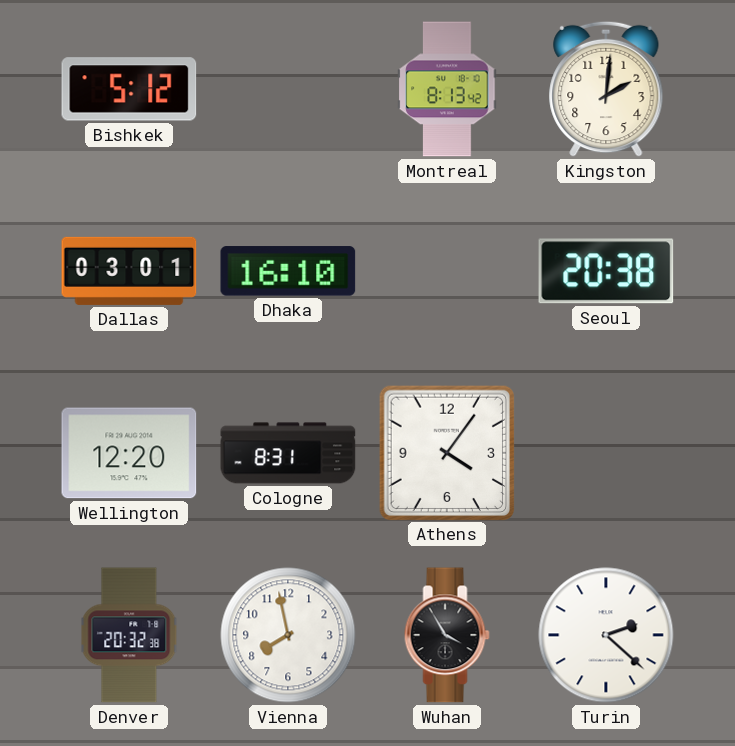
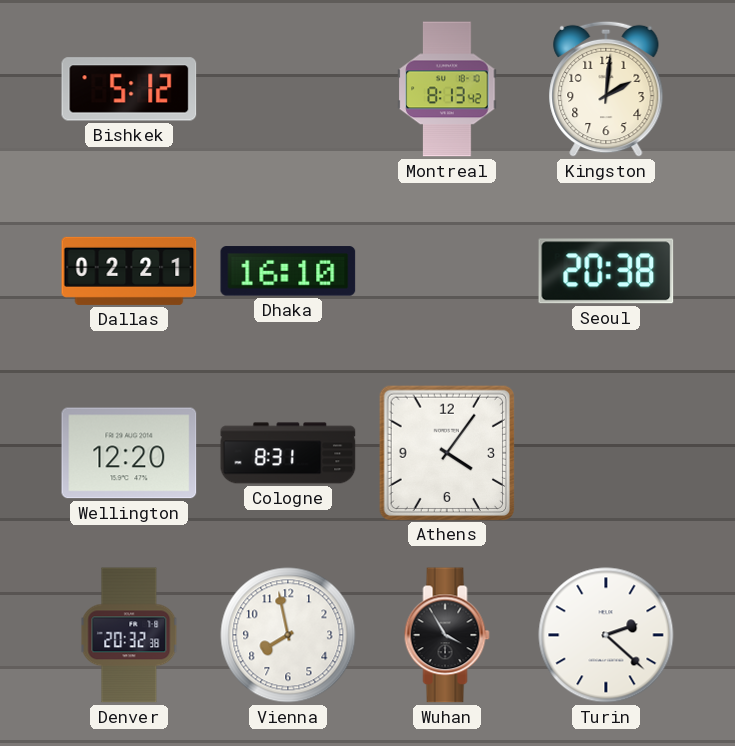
Dallas: 03:01 -> 02:21
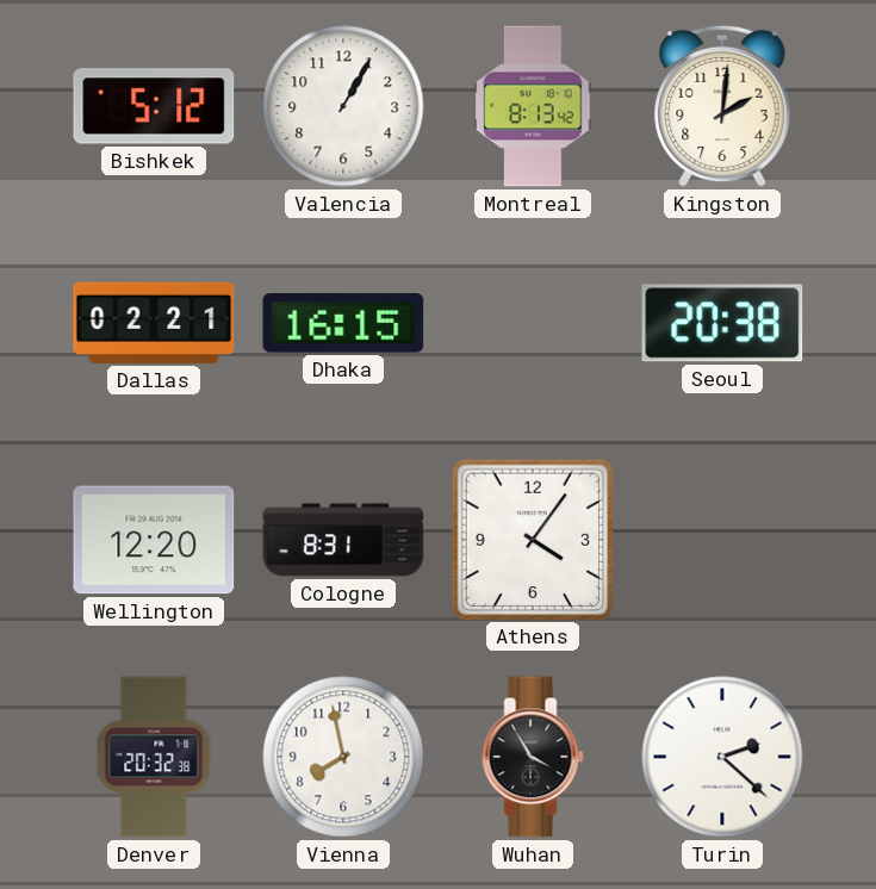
Valencia: none -> 1:05
Dhaka: 16:10 -> 16:15
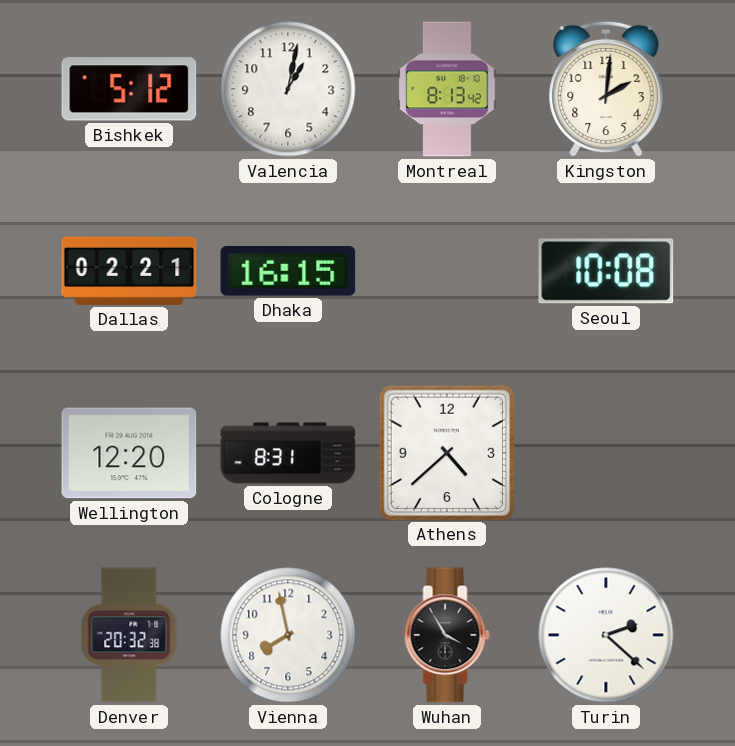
Valencia: 1:05 -> 1:02
Seoul: 20:38 -> 10:08
Athens: 4:06 -> 4:38
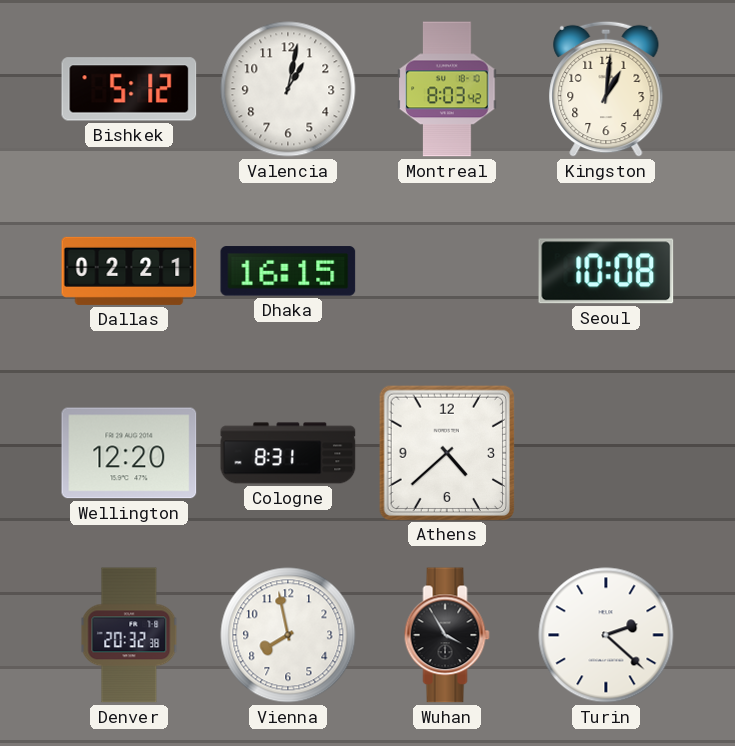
Montreal: 8:13 -> 8:03
Kingston: 2:01 -> 1:01
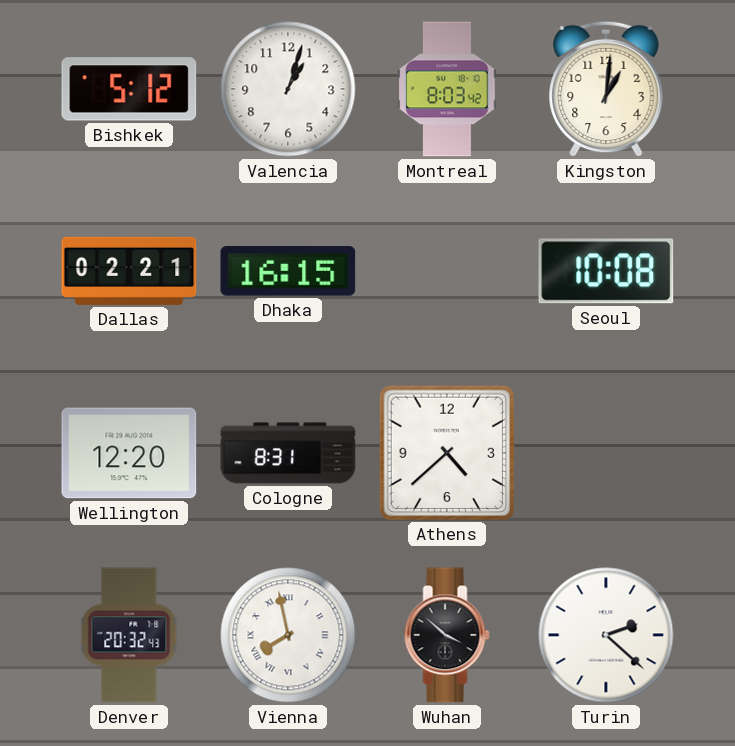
Valencia: 1:02 -> 1:03
Denver: 20:32:38 -> 20:32:43
Vienna numerals: Arabic -> Roman
Wuhan: 3:55 -> 3:52
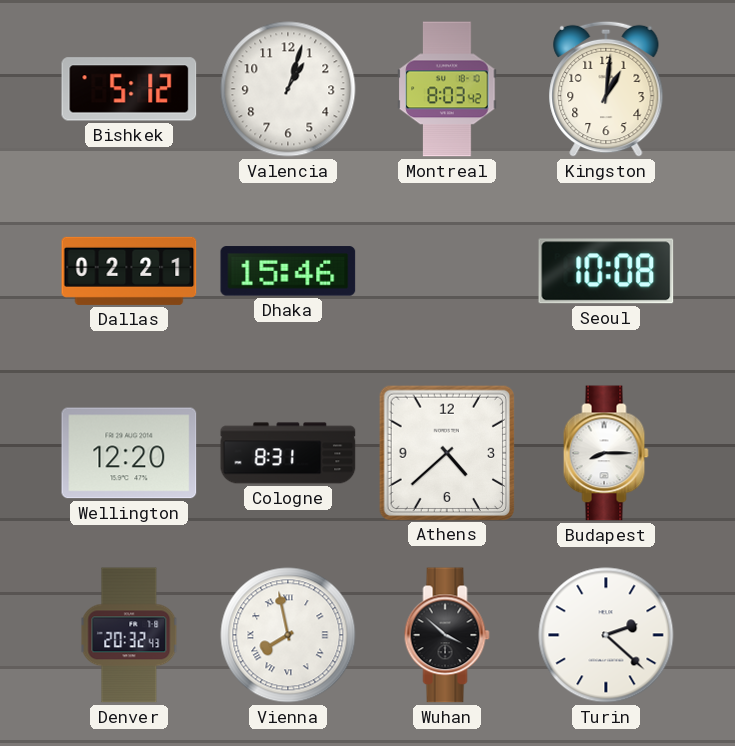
Dhaka: 16:15 -> 15:46
Budapest: none -> 8:15
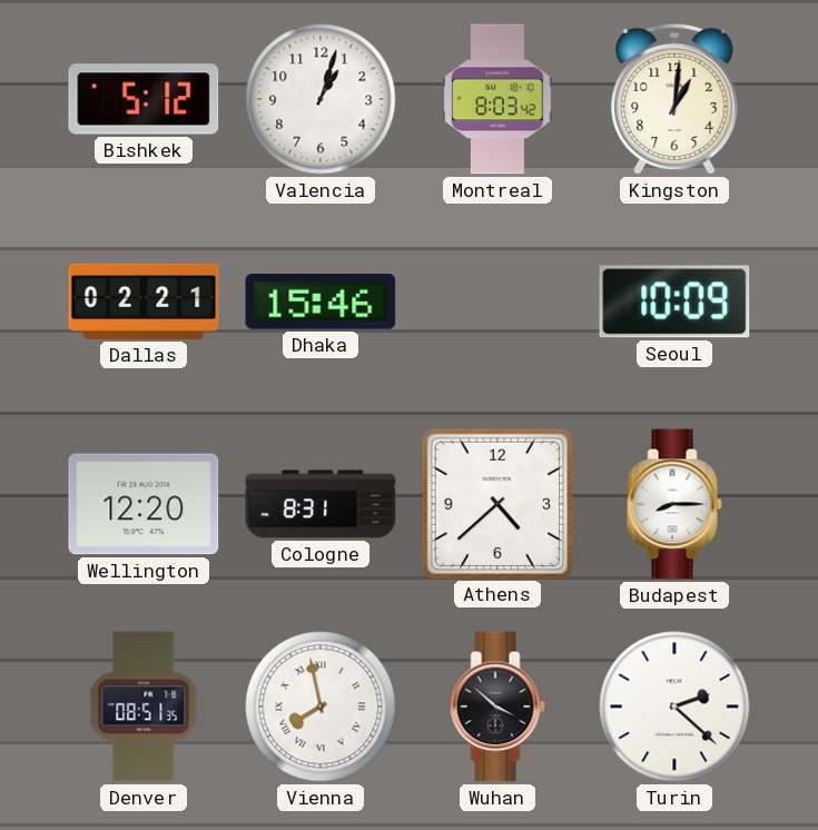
Seoul: 10:08 -> 10:09
Denver: 20:32 -> 08:51
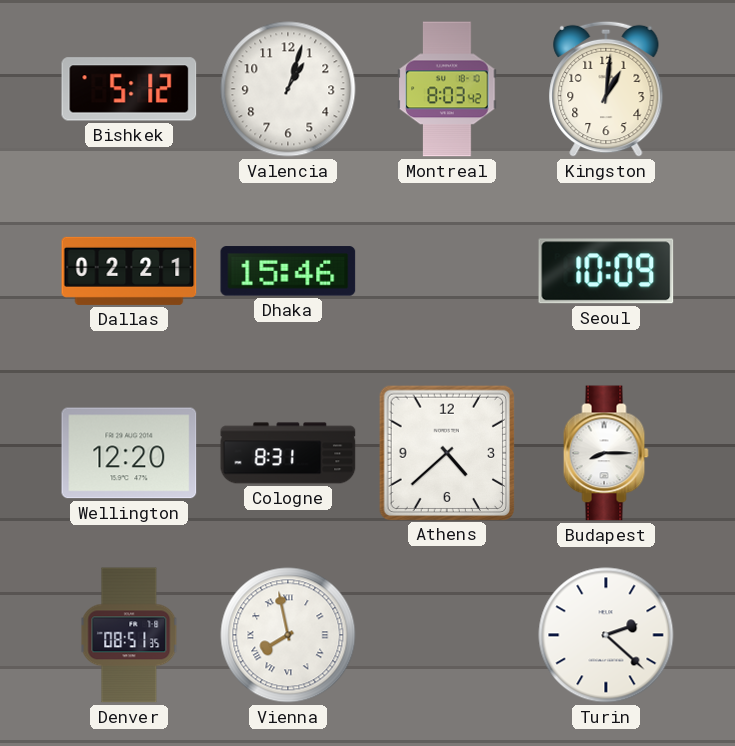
Wuhan: 3:52 -> none
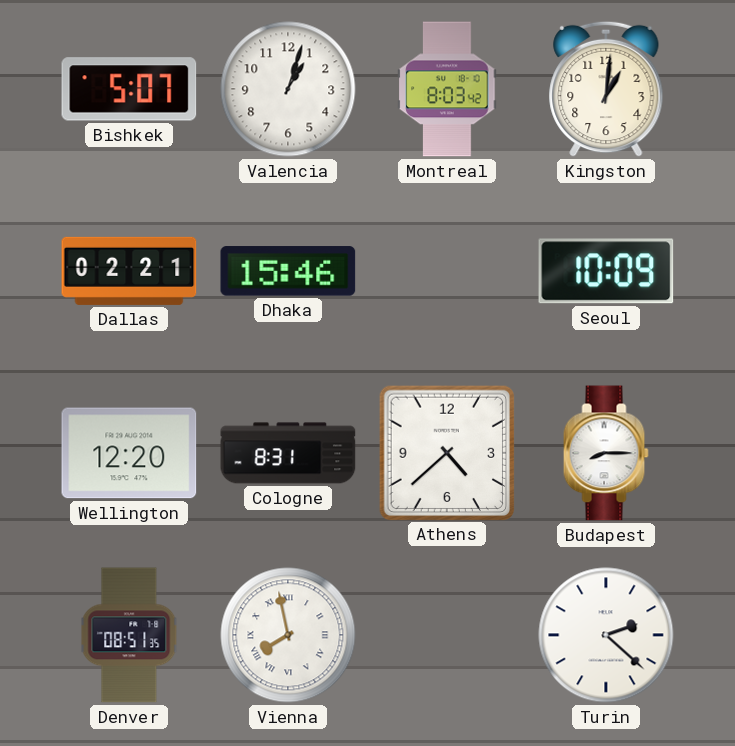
Bishkek: 5:12 -> 5:07
